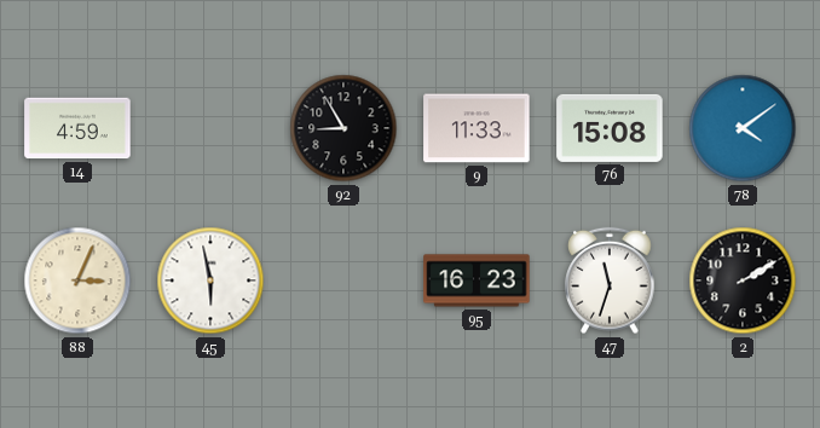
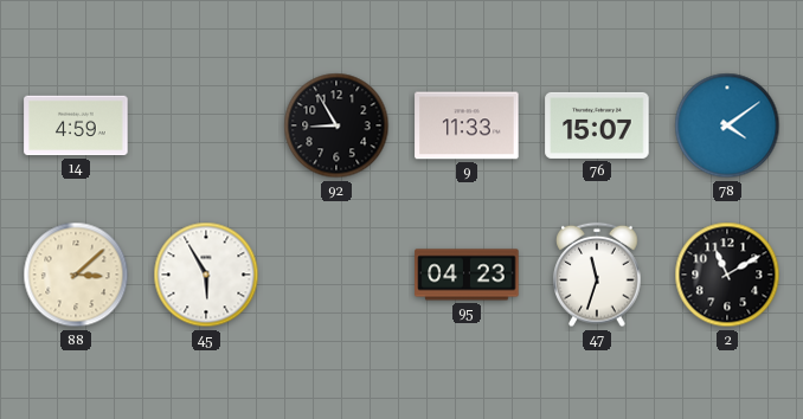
76: 15:08 -> 15:07
88: 3:04 -> 3:08
45: 5:58 -> 5:55
95: 16:23 -> 04:23
2: 2:10 -> 11:10
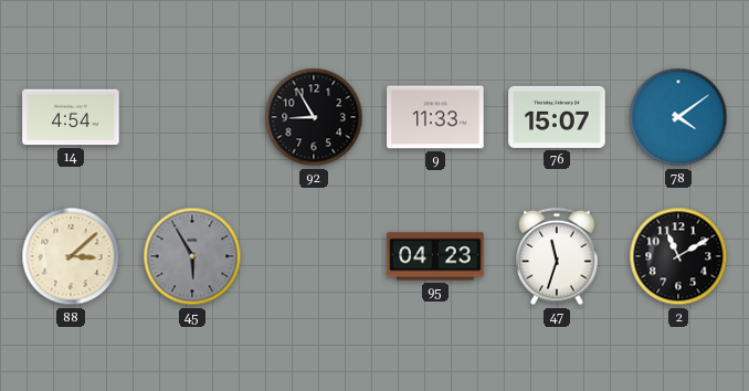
14: 4:59 -> 4:54
45 dial: white -> grey
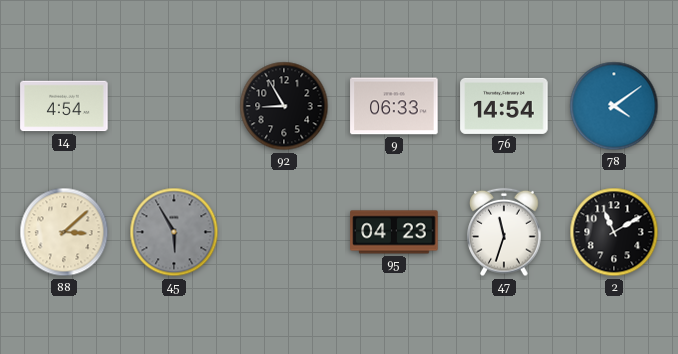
9: 11:33 -> 06:33
76: 15:07 -> 14:54
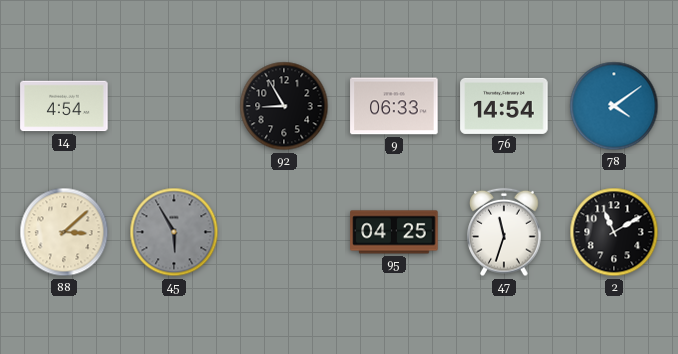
95: 04:23 -> 04:25
